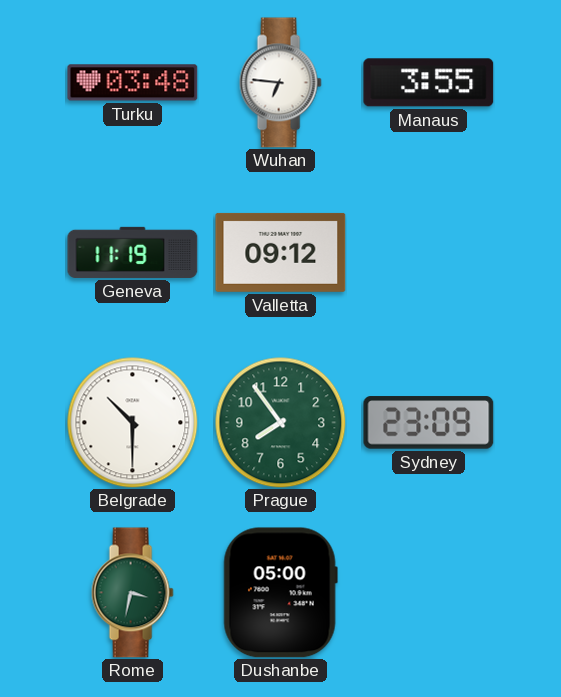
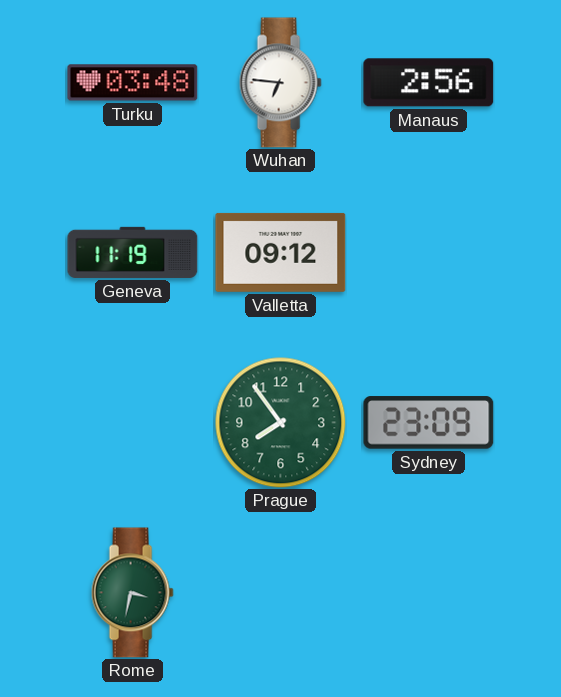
Manaus: 3:55 -> 2:56
Belgrade: 10:30 -> none
Dushanbe: 05:00 -> none
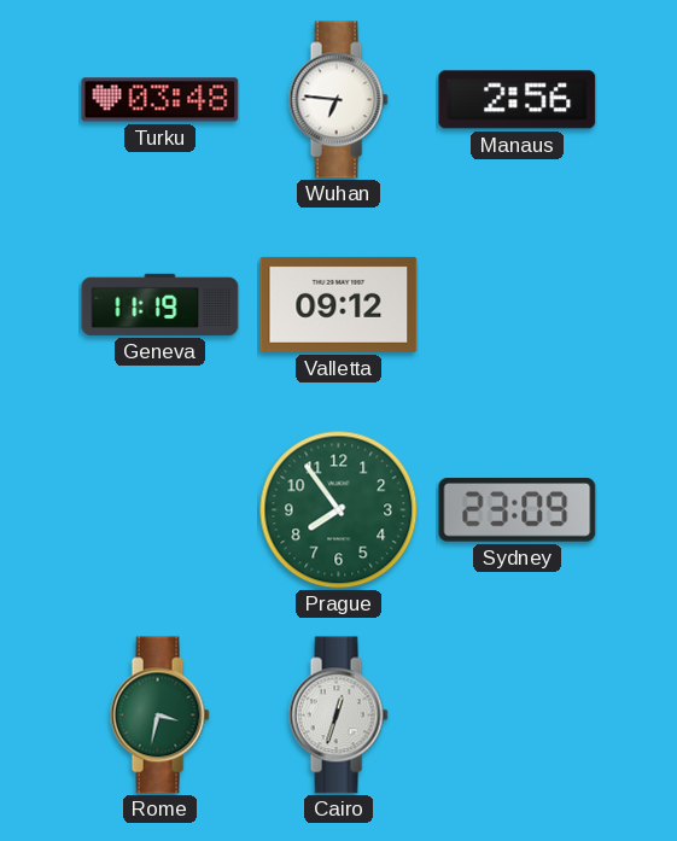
Cairo: none -> 12:33
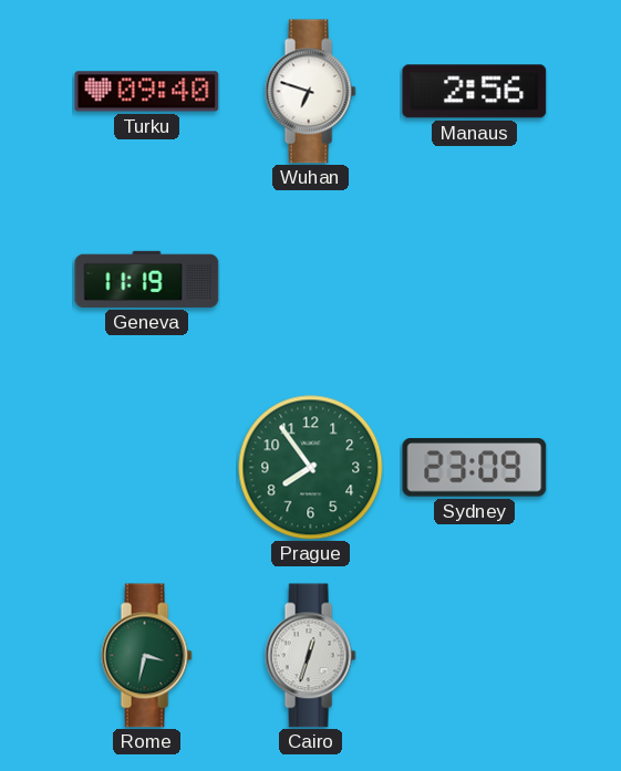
Turku: 03:48 -> 09:40
Wuhan: 6:46 -> 6:48
Valletta: 09:12 -> none
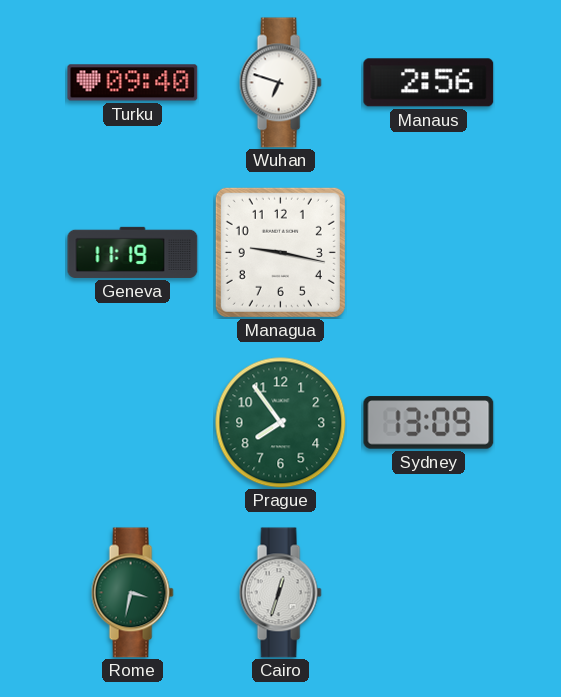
Managua: none -> 9:17
Sydney: 23:09 -> 13:09
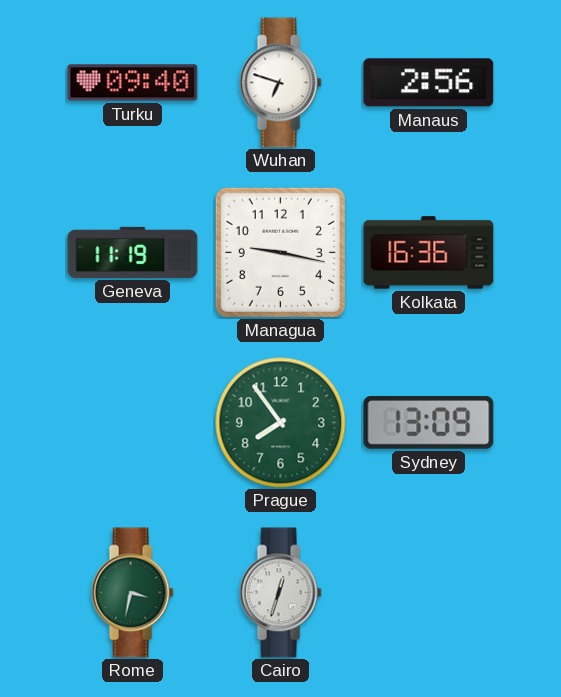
Kolkata: none -> 16:36
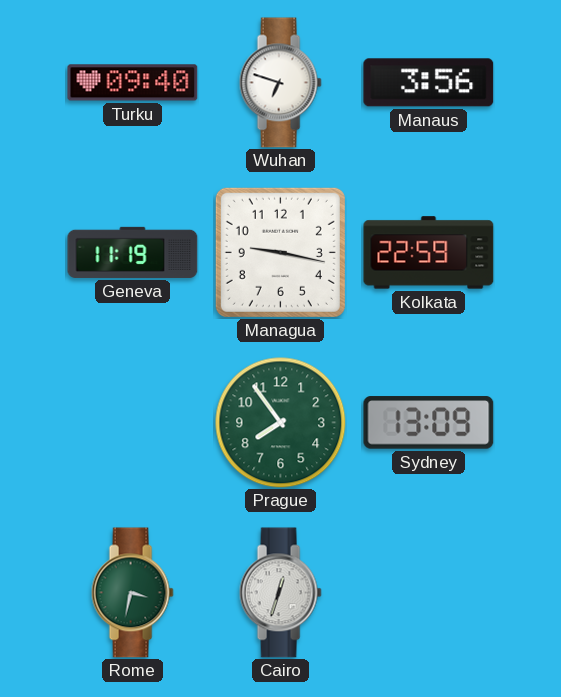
Manaus: 2:56 -> 3:56
Kolkata: 16:36 -> 22:59
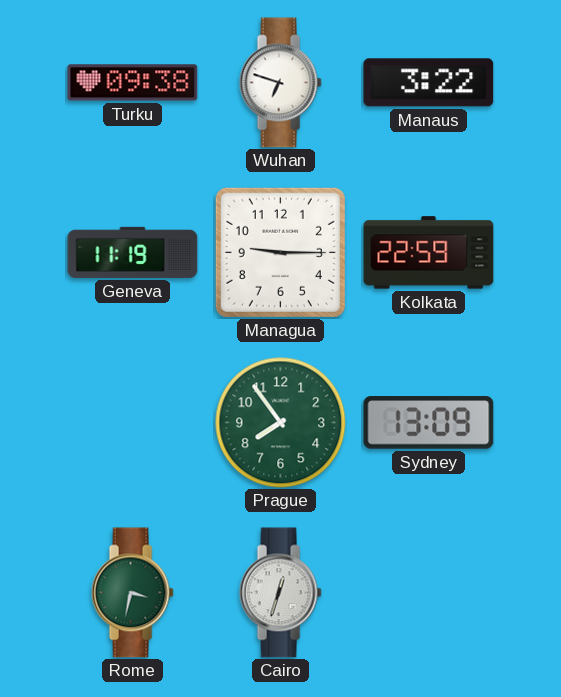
Turku: 09:40 -> 09:38
Manaus: 3:56 -> 3:22
Managua: 9:17 -> 9:15
